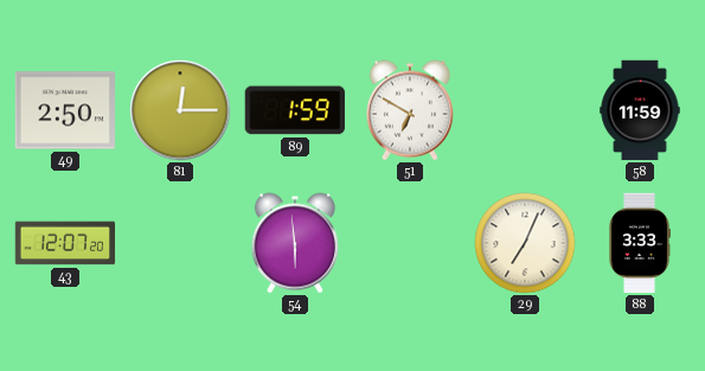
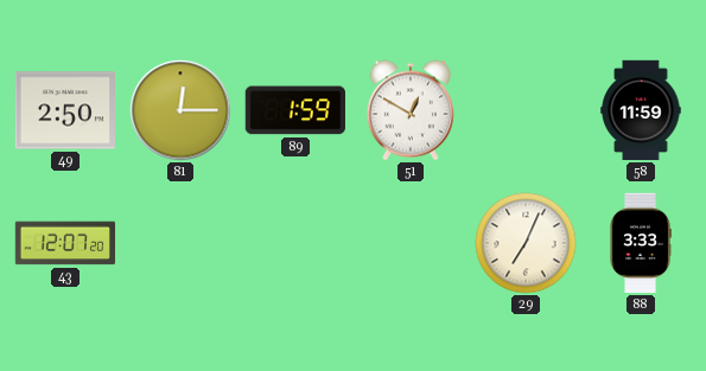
51: 6:50 -> 12:50
54: 5:59 -> none
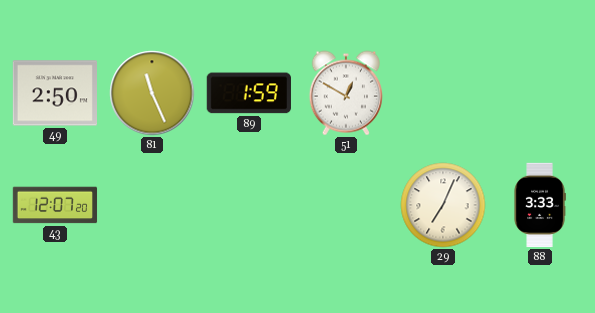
81: 12:15 -> 11:26
58: 11:59 -> none
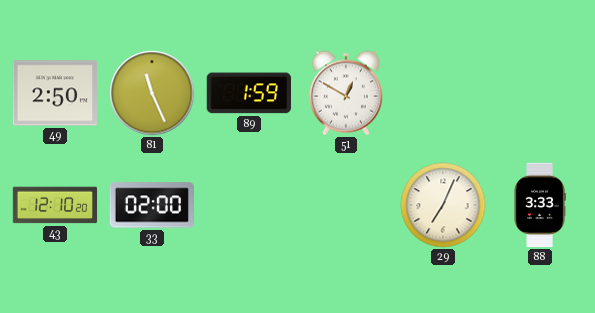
43: 12:07 -> 12:10
33: none -> 02:00
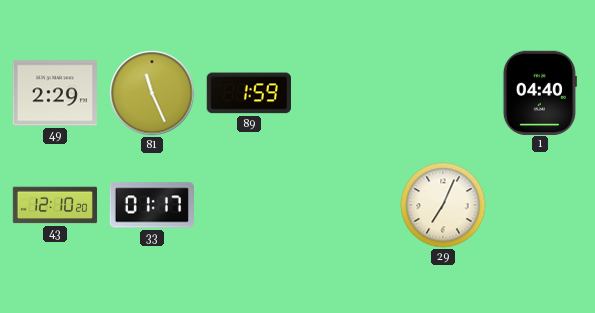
49: 2:50 -> 2:29
51: 12:50 -> none
1: none -> 04:40
33: 02:00 -> 01:17
88: 3:33 -> none
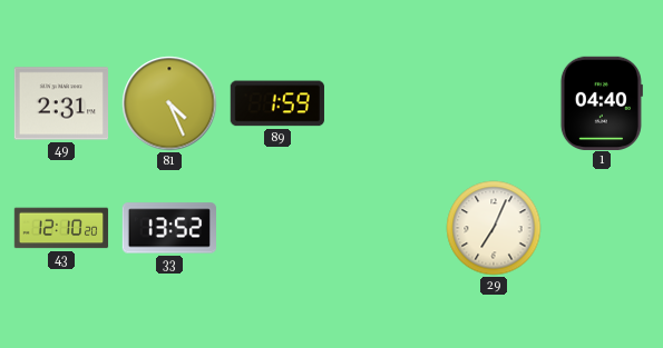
49: 2:29 -> 2:31
81: 11:26 -> 4:26
33: 01:17 -> 13:52
